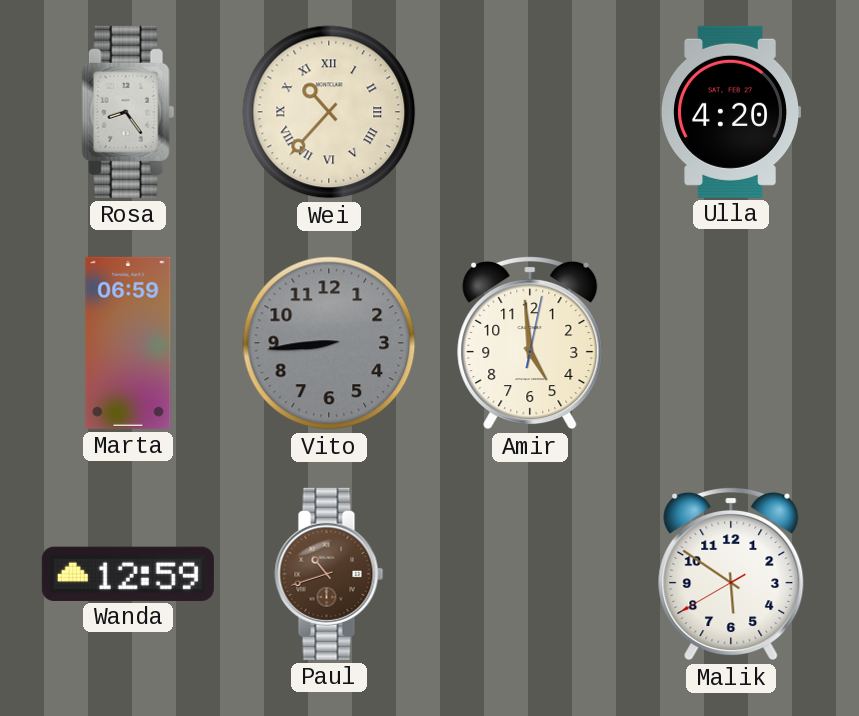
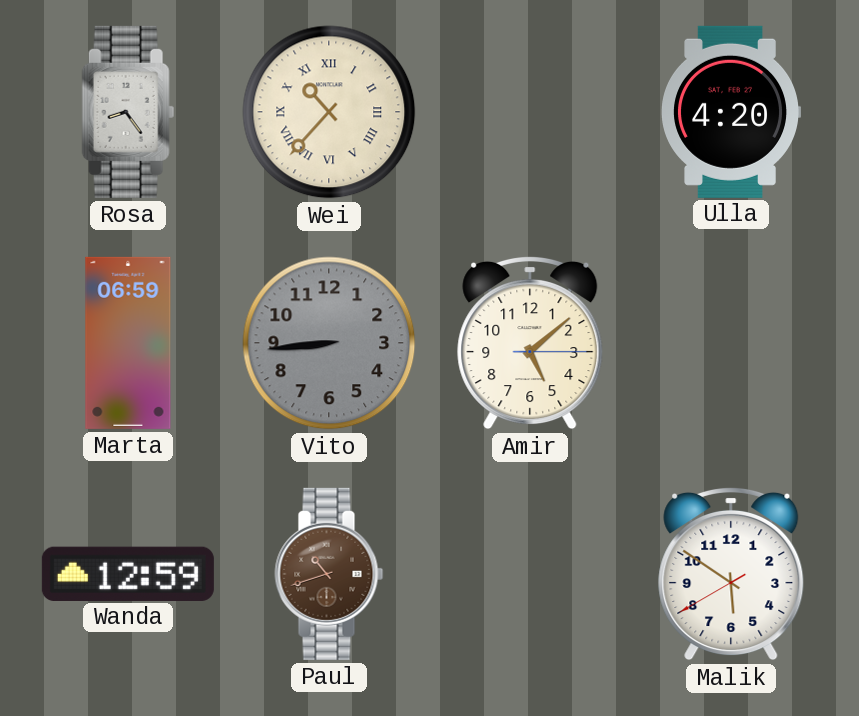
Amir: 4:59 -> 5:08
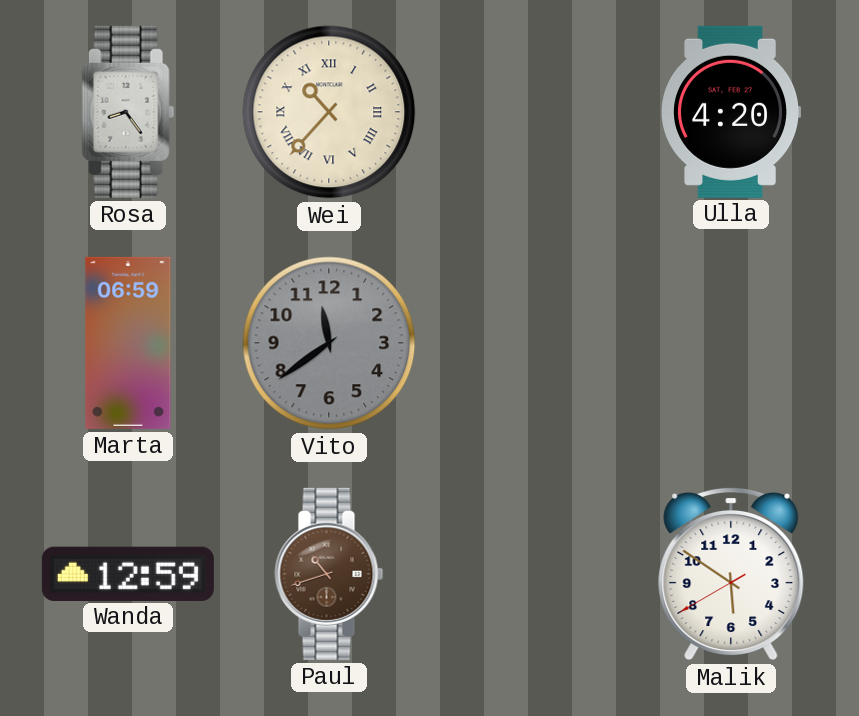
Vito: 8:44 -> 11:39
Amir: 5:08 -> none
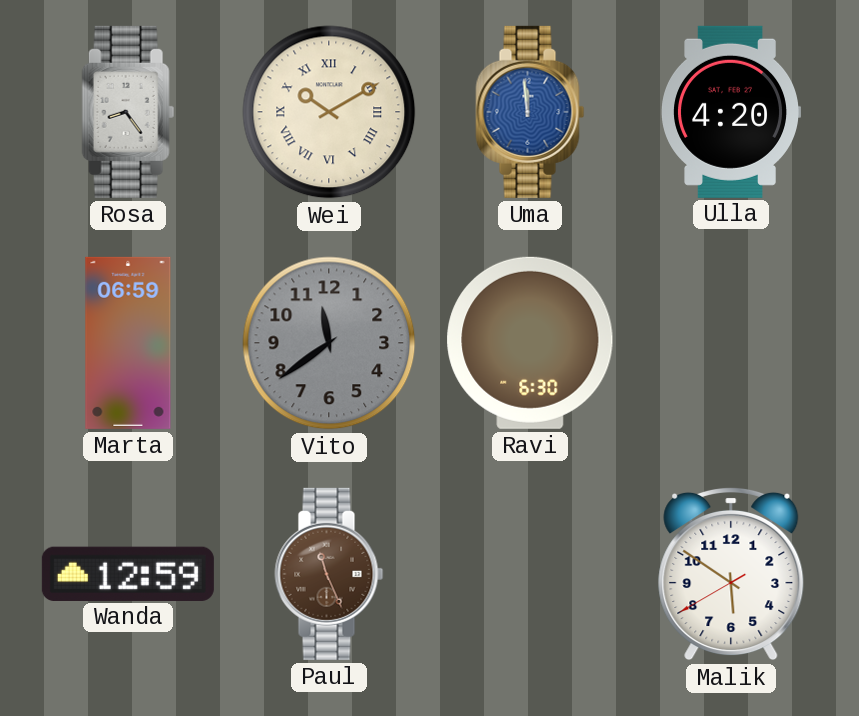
Wei: 10:37 -> 10:10
Uma: none -> 11:59
Ravi: none -> 6:30
Paul: 10:42 -> 11:26
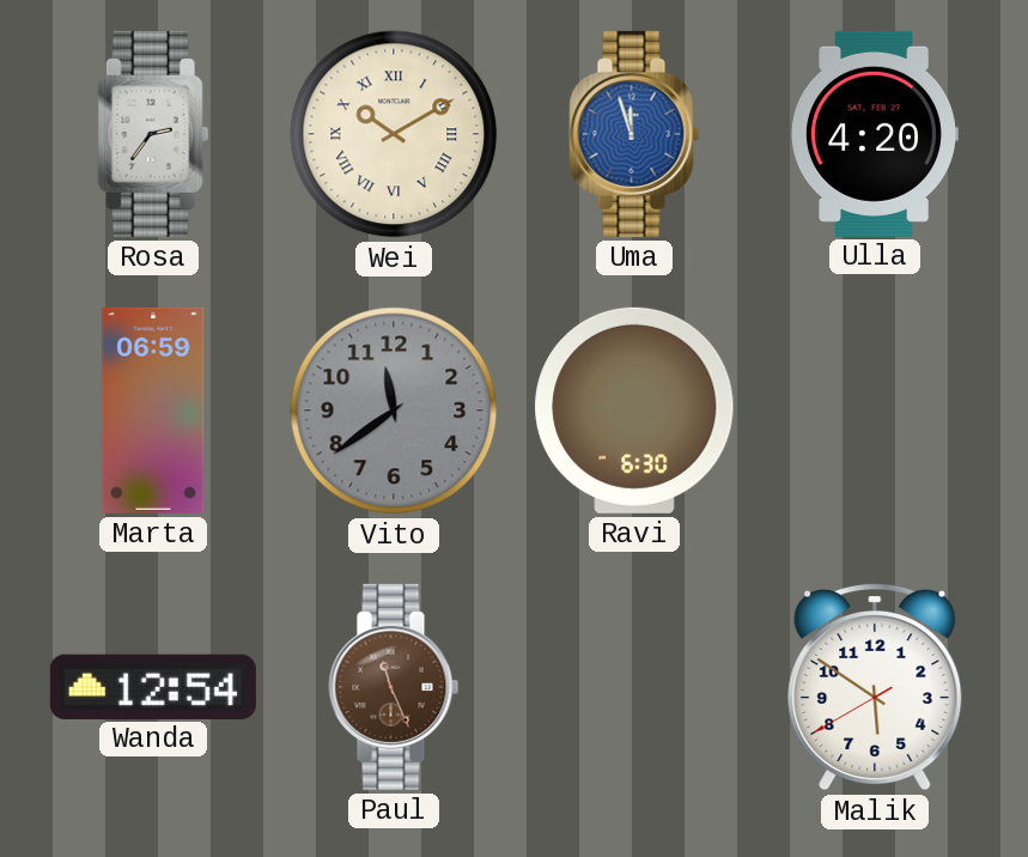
Rosa: 8:24 -> 2:36
Uma: 11:59 -> 11:57
Wanda: 12:59 -> 12:54
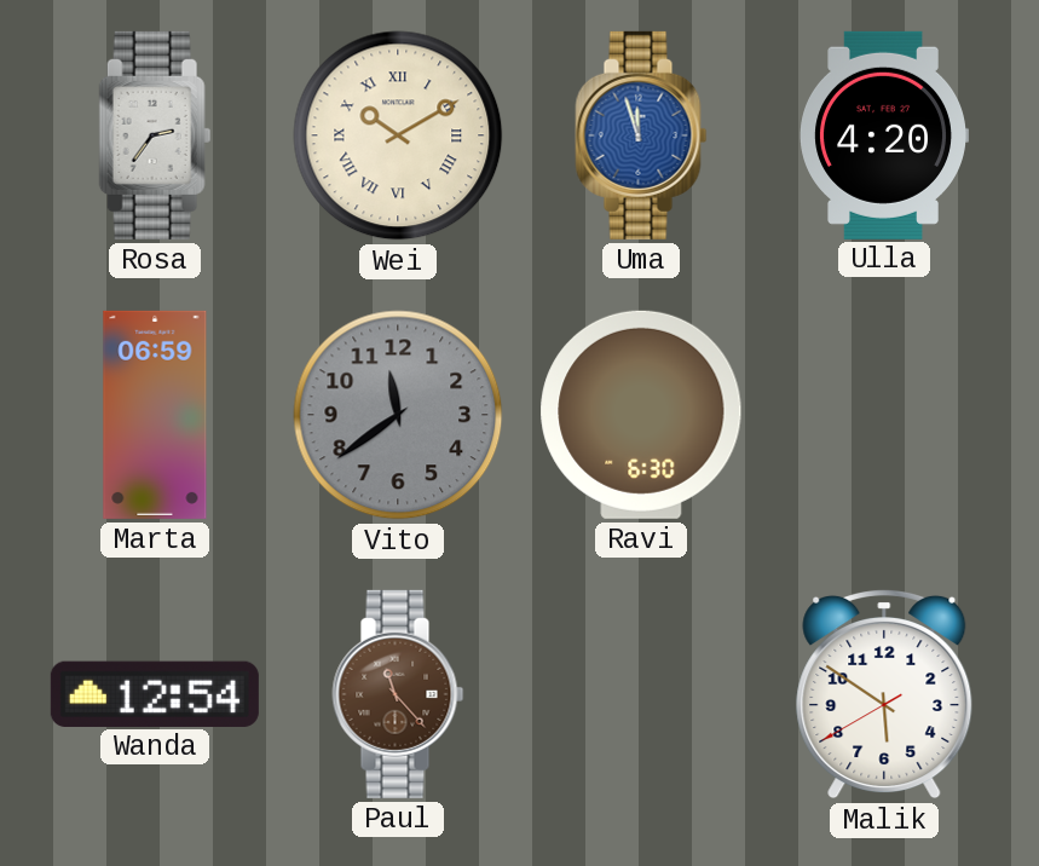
Paul: 11:26 -> 11:23
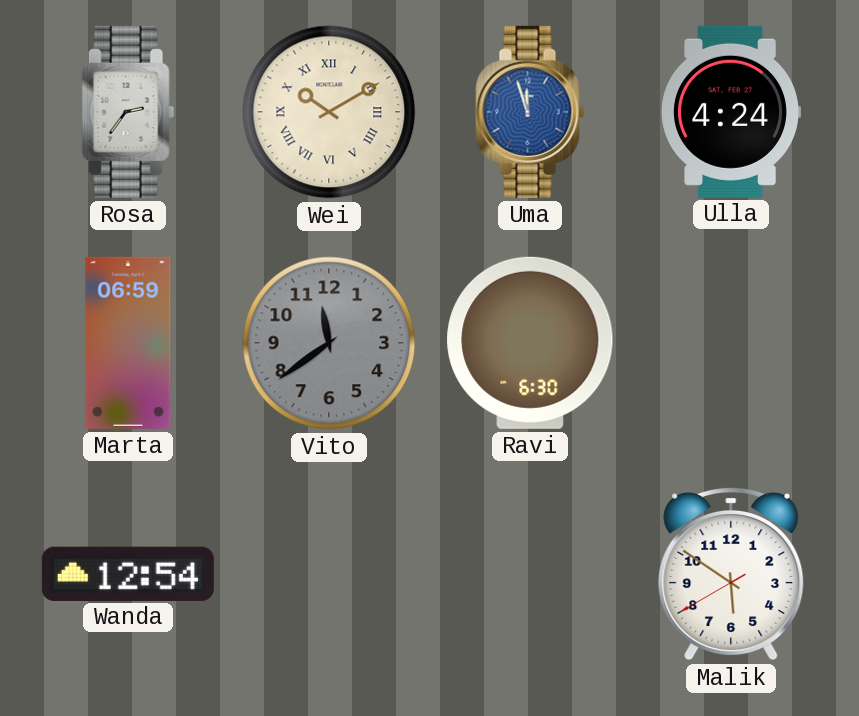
Ulla: 4:20 -> 4:24
Paul: 11:23 -> none
